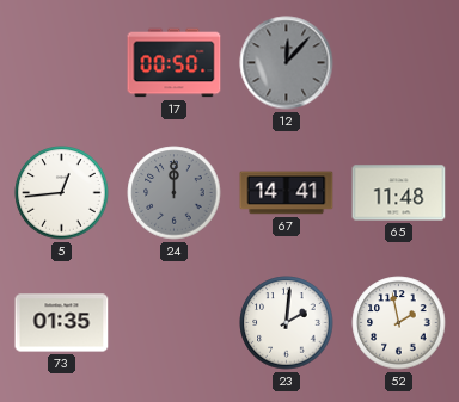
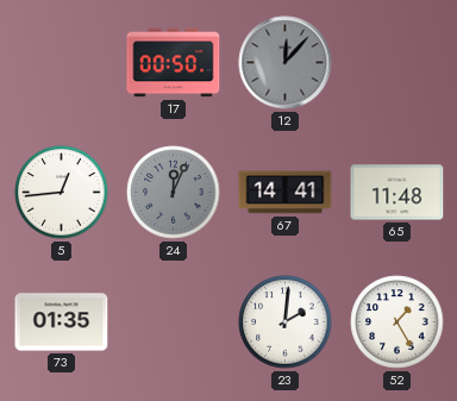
24: 12:00 -> 12:04
52: 1:58 -> 1:25
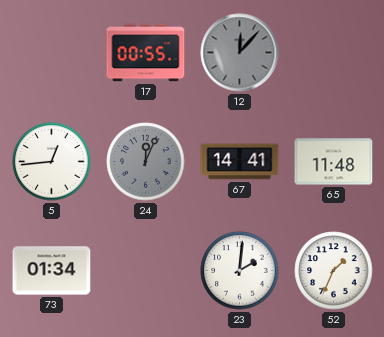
17: 00:50 -> 00:55
73: 01:35 -> 01:34
52: 1:25 -> 1:34
